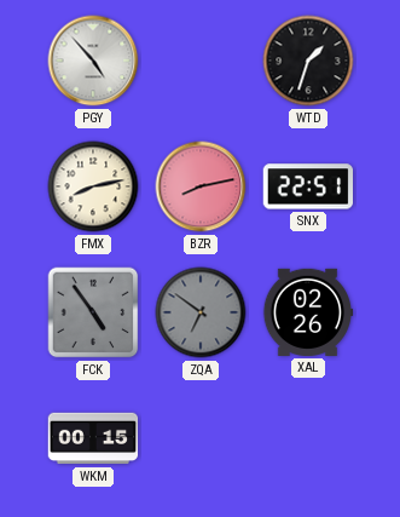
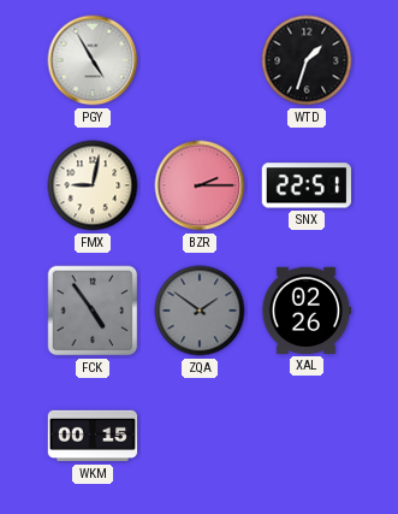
PGY: 4:53 -> 4:55
FMX: 8:13 -> 9:02
BZR: 8:13 -> 2:15
ZQA: 6:51 -> 1:51
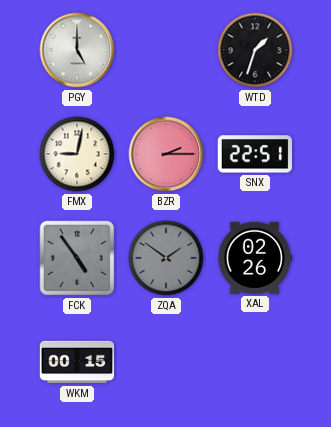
PGY: 4:55 -> 5:00
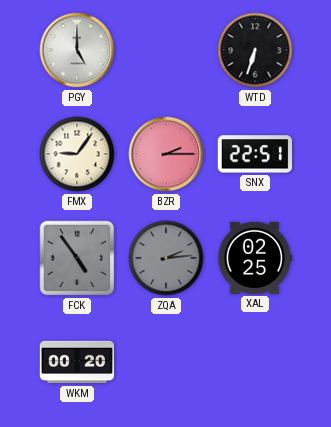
WTD: 1:33 -> 6:33
FMX: 9:02 -> 9:06
ZQA: 1:51 -> 2:14
XAL: 02:26 -> 02:25
WKM: 00:15 -> 00:20
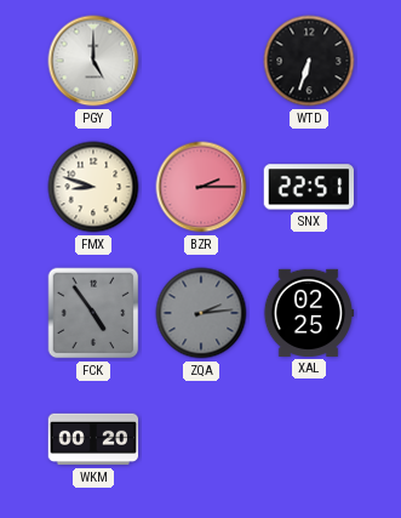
FMX: 9:06 -> 8:48
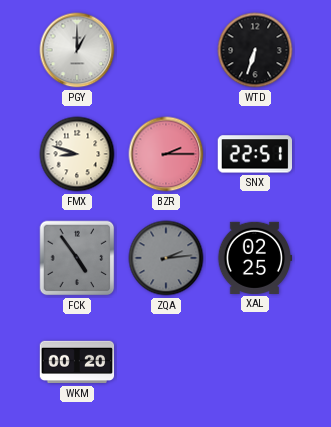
PGY: 5:00 -> 1:00
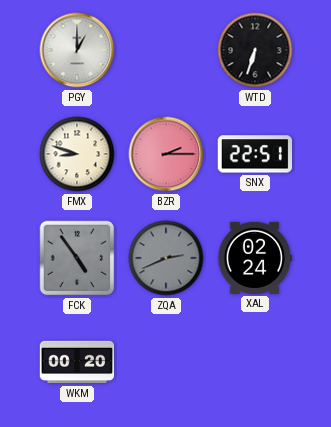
ZQA: 2:14 -> 2:41
XAL: 02:25 -> 02:24
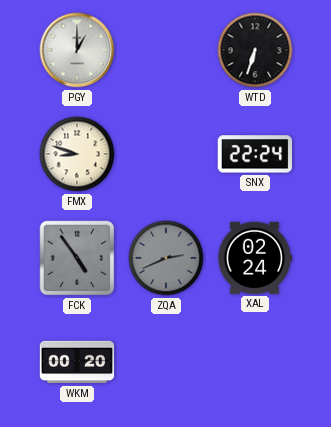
BZR: 2:15 -> none
SNX: 22:51 -> 22:24
